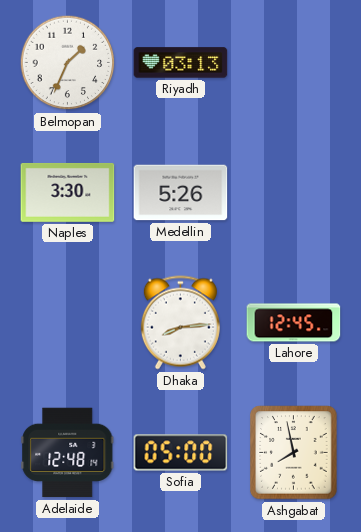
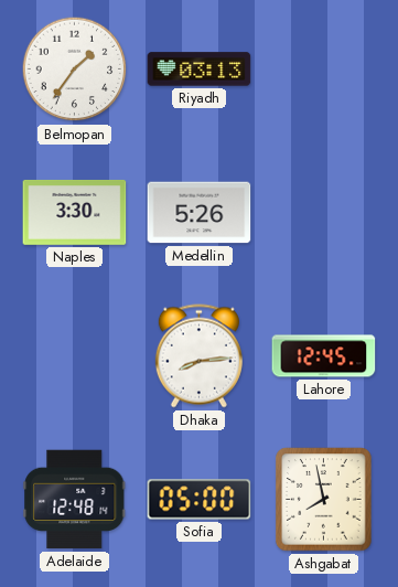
Belmopan: 1:34 -> 1:36
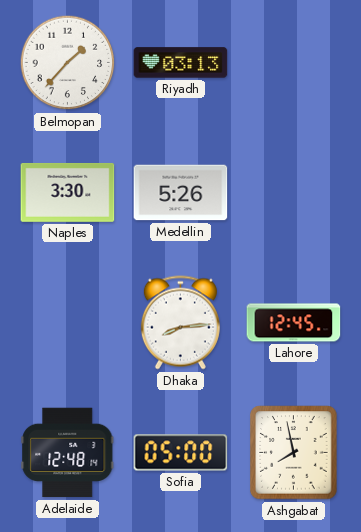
Belmopan: 1:36 -> 1:37
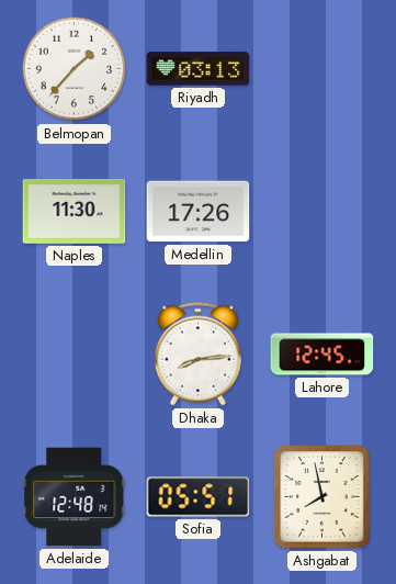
Naples: 3:30 -> 11:30
Medellin: 5:26 -> 17:26
Sofia: 05:00 -> 05:51
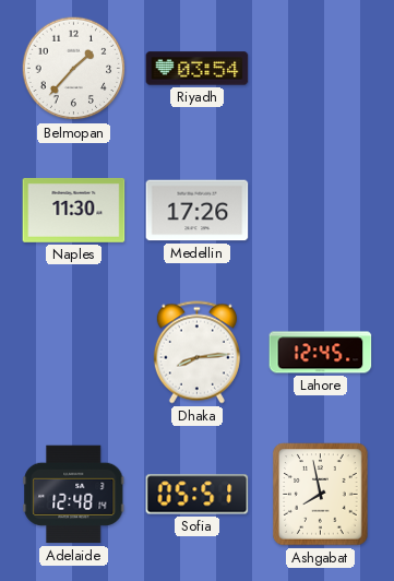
Riyadh: 03:13 -> 03:54
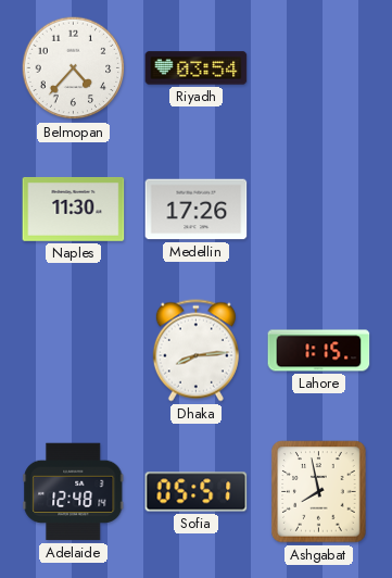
Belmopan: 1:37 -> 4:37
Lahore: 12:45 -> 1:15
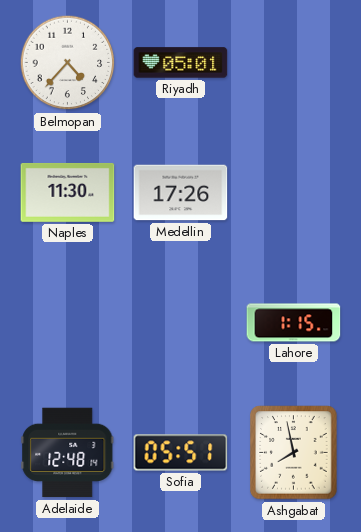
Riyadh: 03:54 -> 05:01
Dhaka: 8:14 -> none
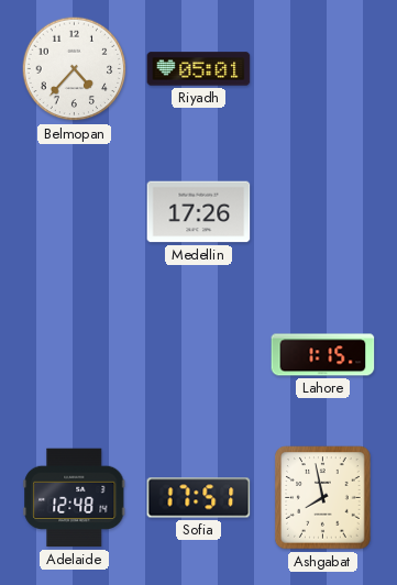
Naples: 11:30 -> none
Sofia: 05:51 -> 17:51
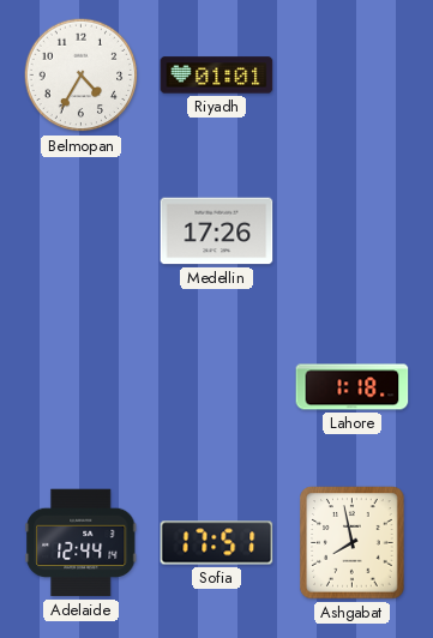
Belmopan: 4:37 -> 4:35
Riyadh: 05:01 -> 01:01
Lahore: 1:15 -> 1:18
Adelaide: 12:48 -> 12:44
